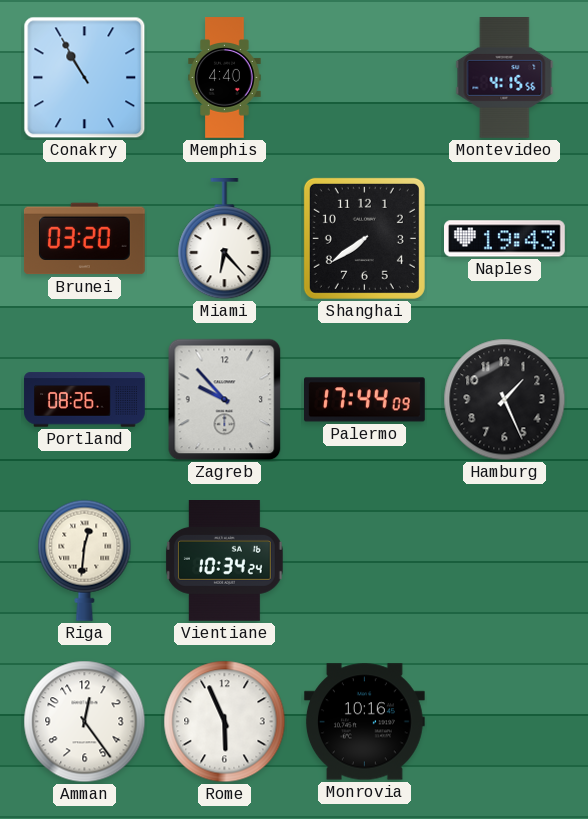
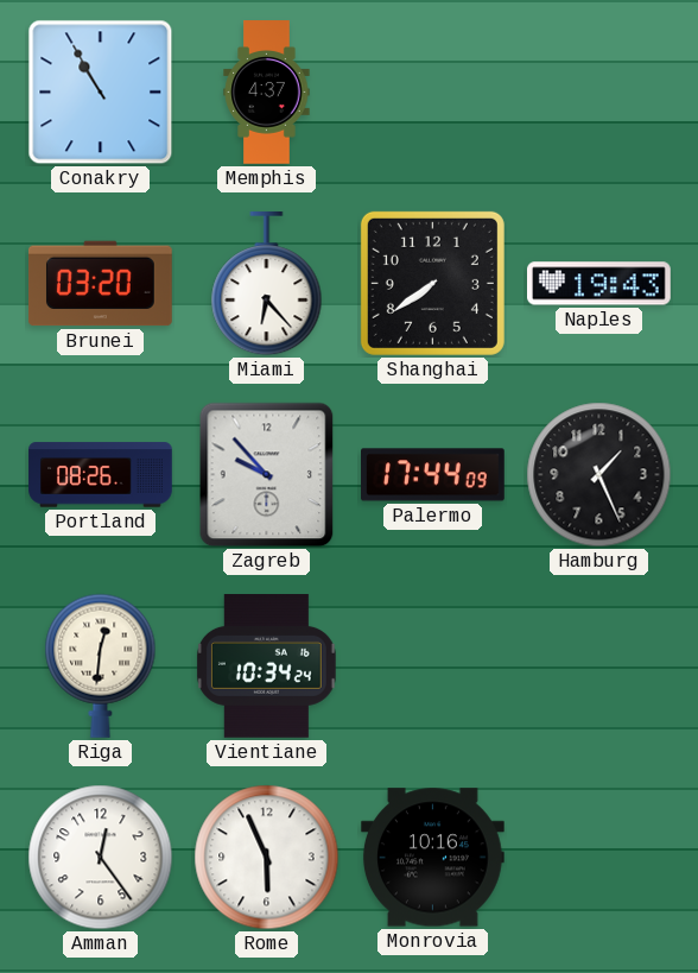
Memphis: 4:40 -> 4:37
Montevideo: 4:15 -> none
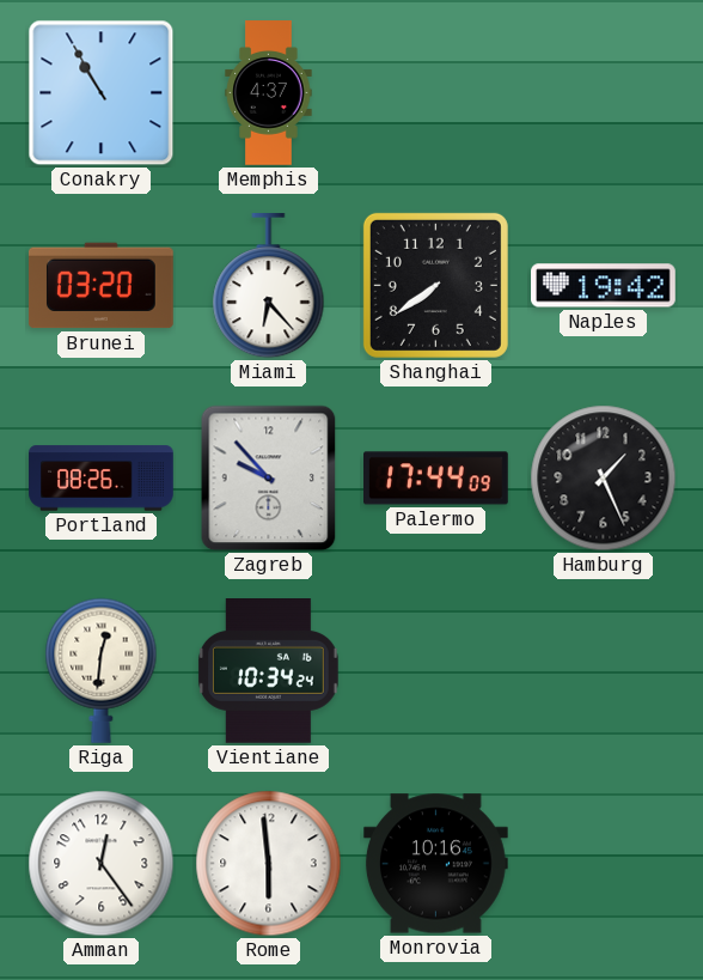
Naples: 19:43 -> 19:42
Rome: 5:56 -> 5:59
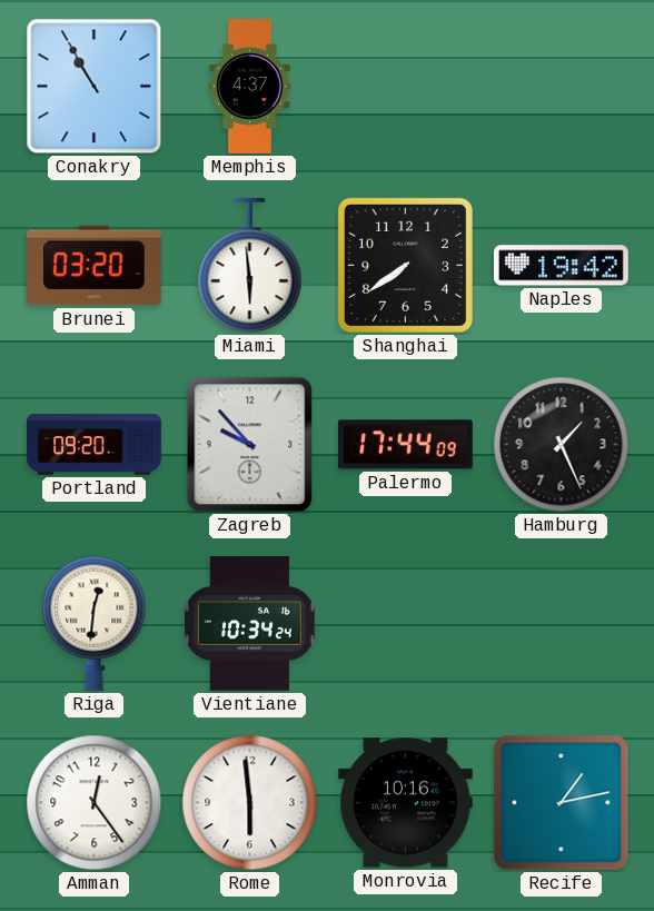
Miami: 6:23 -> 5:59
Portland: 08:26 -> 09:20
Recife: none -> 1:13
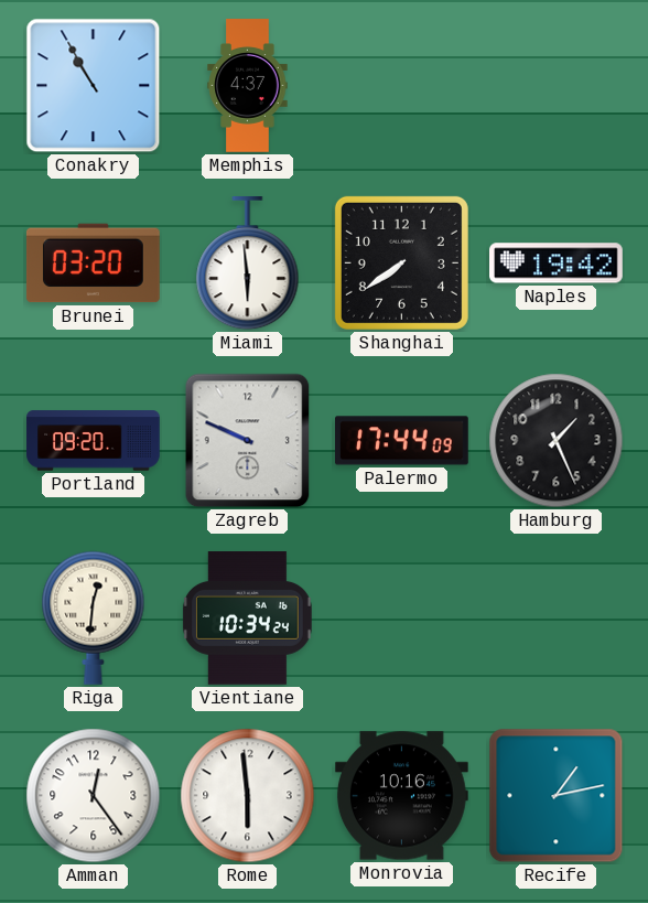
Zagreb: 9:53 -> 9:49
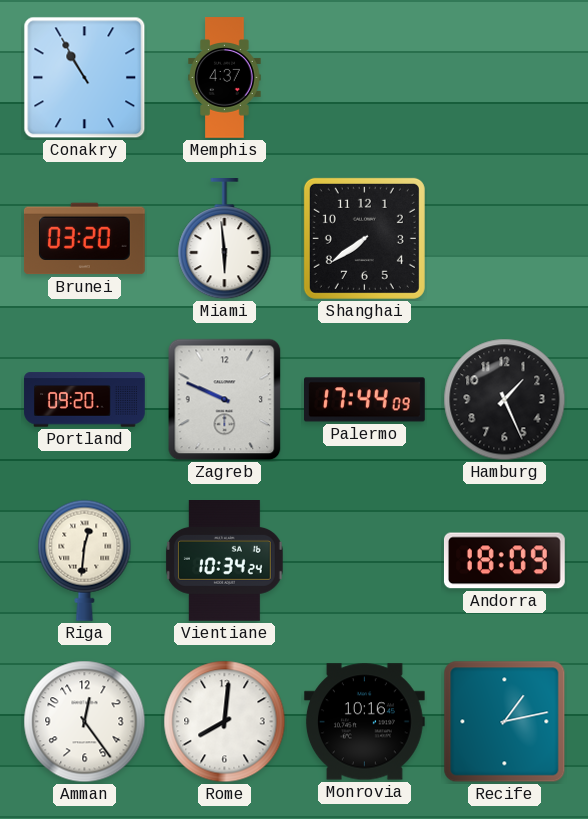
Naples: 19:42 -> none
Andorra: none -> 18:09
Rome: 5:59 -> 8:01
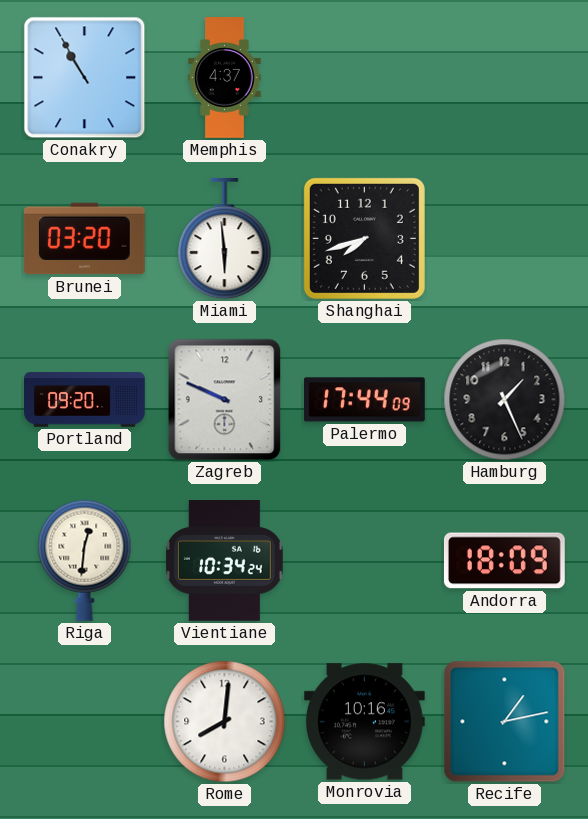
Shanghai: 7:39 -> 7:42
Amman: 12:24 -> none
